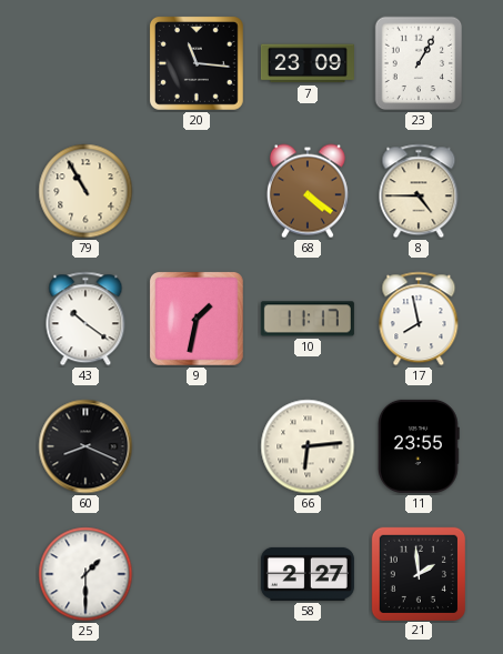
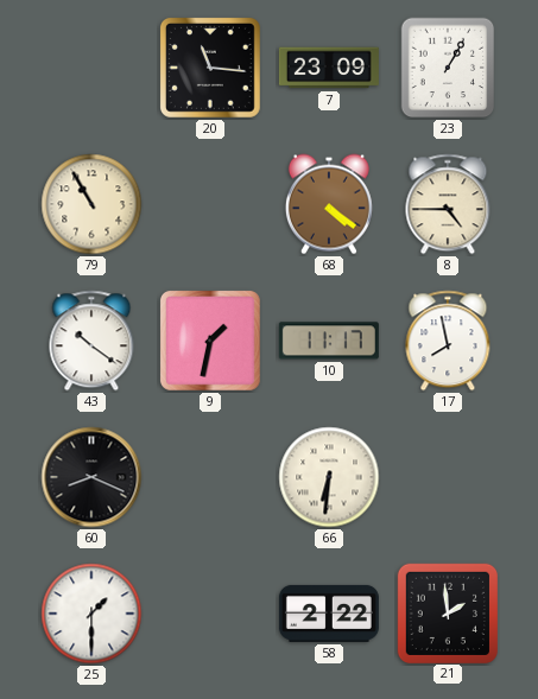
66: 6:14 -> 6:31
11: 23:55 -> none
58: 2:27 -> 2:22
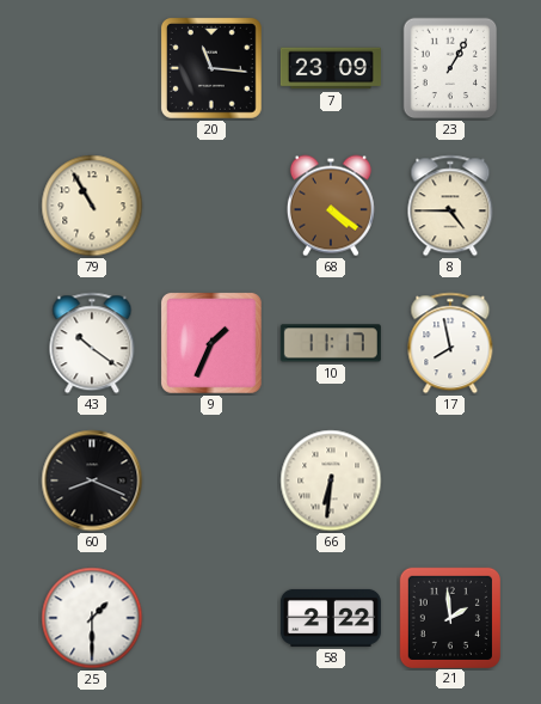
9: 1:32 -> 1:34
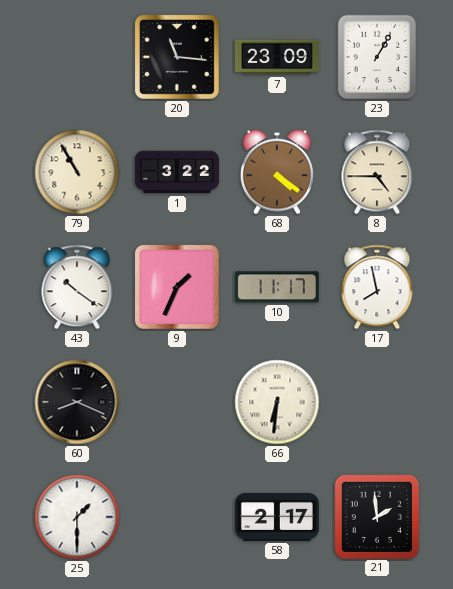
1: none -> 3:22
58: 2:22 -> 2:17
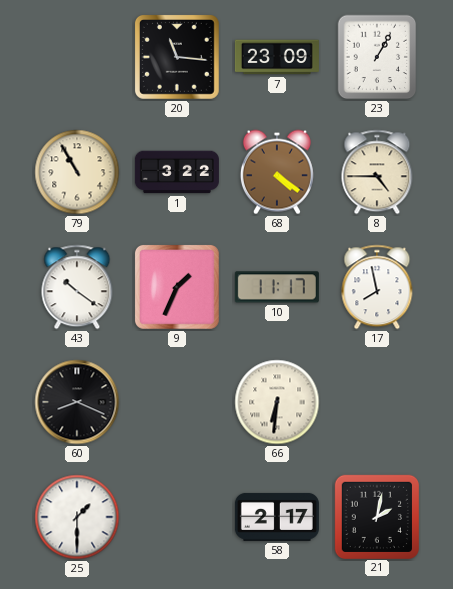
21: 1:59 -> 2:02
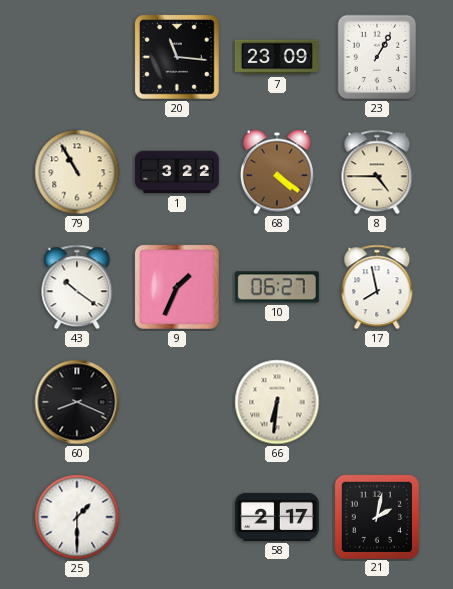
10: 11:17 -> 06:27
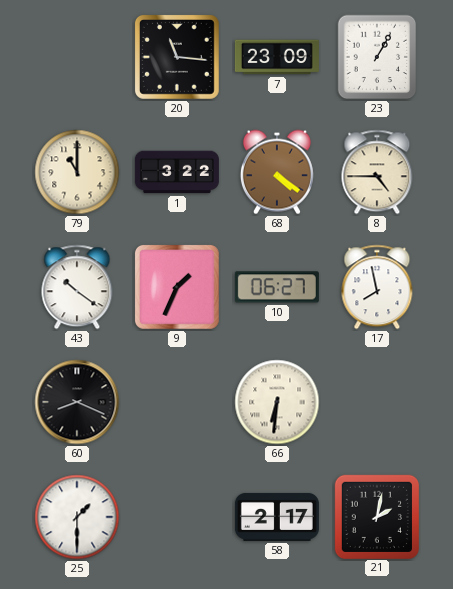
79: 10:55 -> 11:00
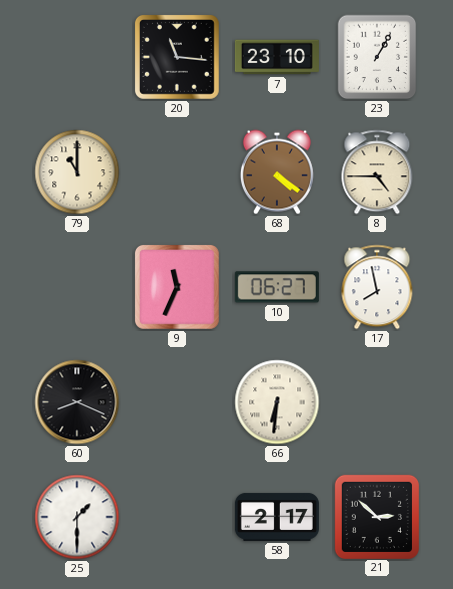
7: 23:09 -> 23:10
1: 3:22 -> none
43: 10:21 -> none
9: 1:34 -> 11:34
21: 2:02 -> 2:52
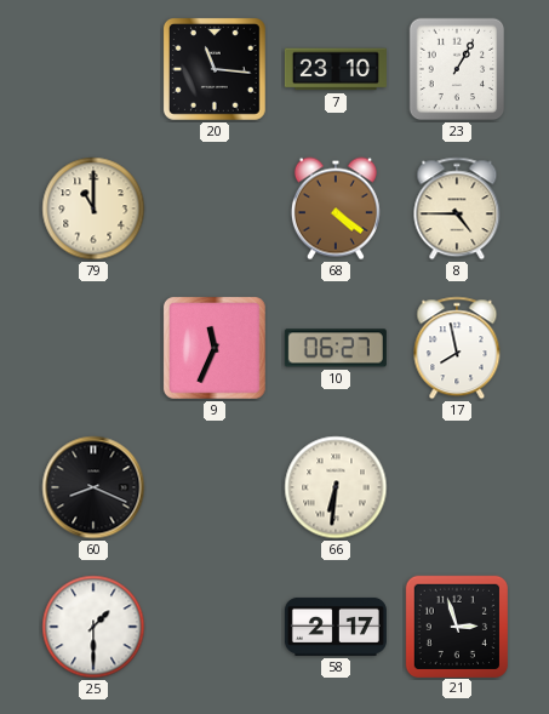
21: 2:52 -> 2:57
